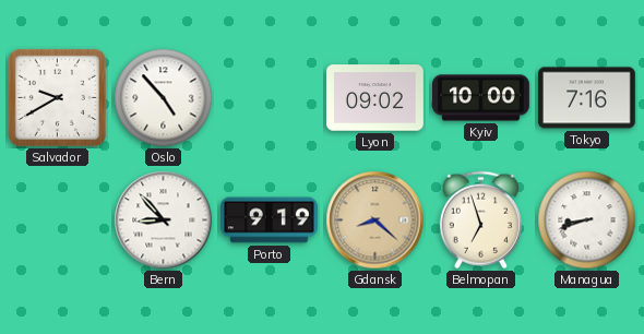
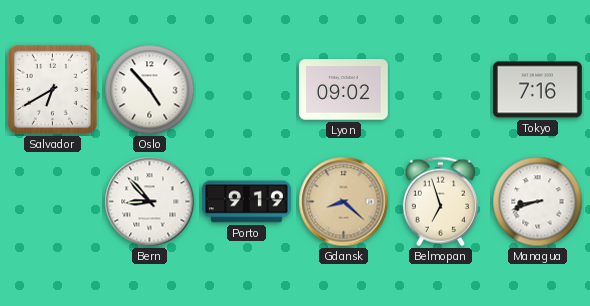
Salvador: 9:40 -> 6:40
Kyiv: 10:00 -> none
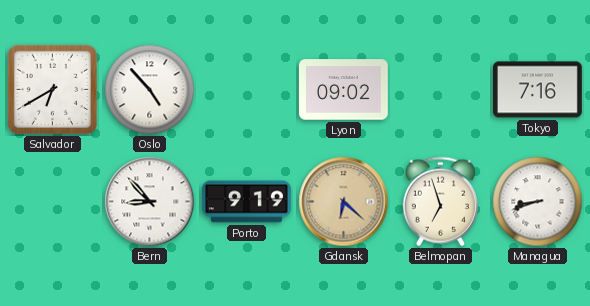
Gdansk: 8:22 -> 6:22
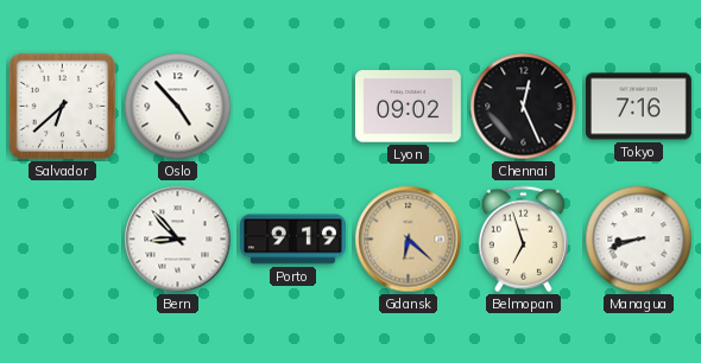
Salvador: 6:40 -> 6:38
Chennai: none -> 12:26
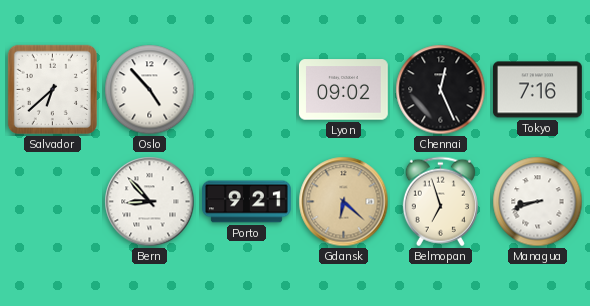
Porto: 9:19 -> 9:21
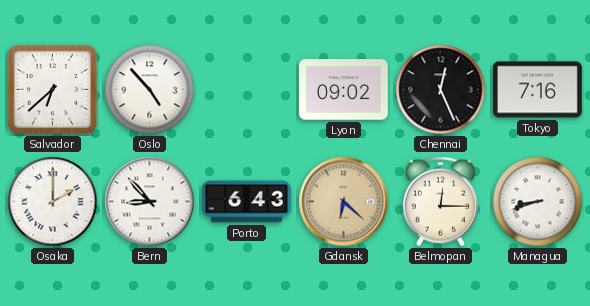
Osaka: none -> 2:00
Porto: 9:21 -> 6:43
Belmopan: 6:57 -> 12:15
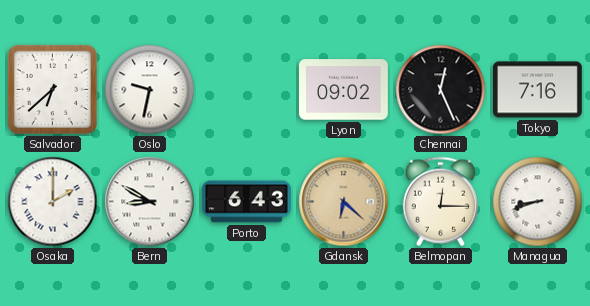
Oslo: 4:53 -> 9:32
Bern: 8:53 -> 8:50
